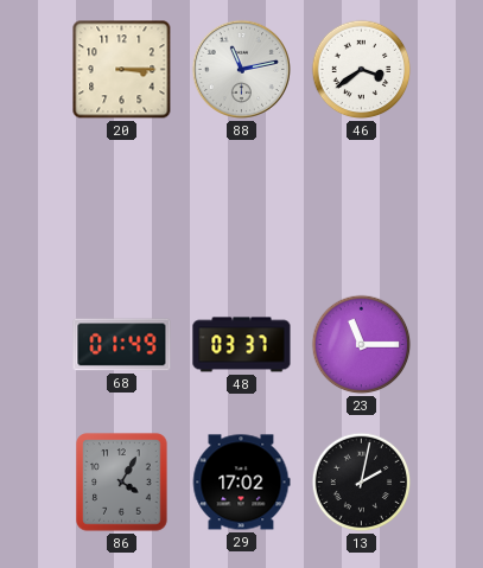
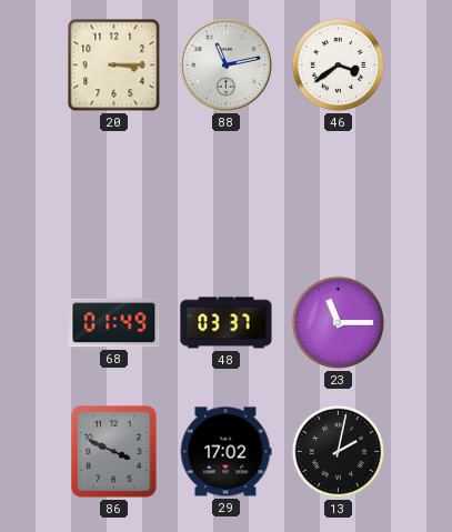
86: 4:05 -> 3:49
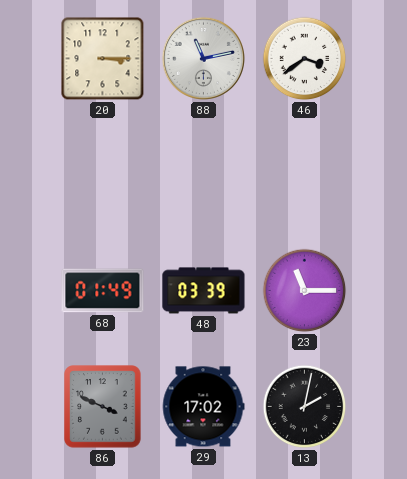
48: 03:37 -> 03:39
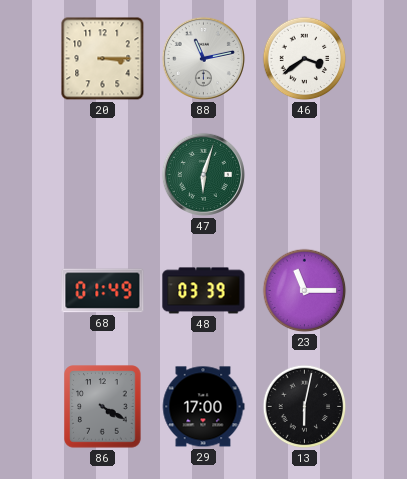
47: none -> 6:03
86: 3:49 -> 4:20
29: 17:02 -> 17:00
13: 2:02 -> 6:02
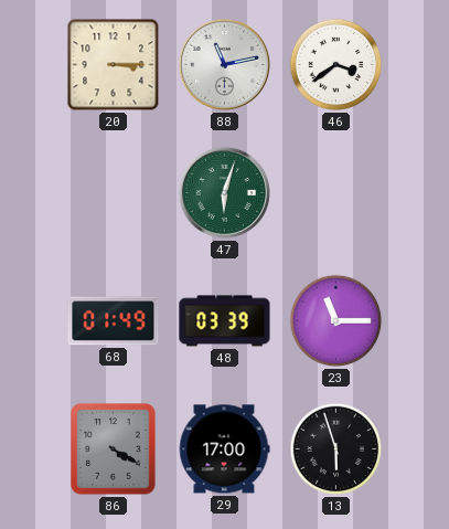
13: 6:02 -> 5:57
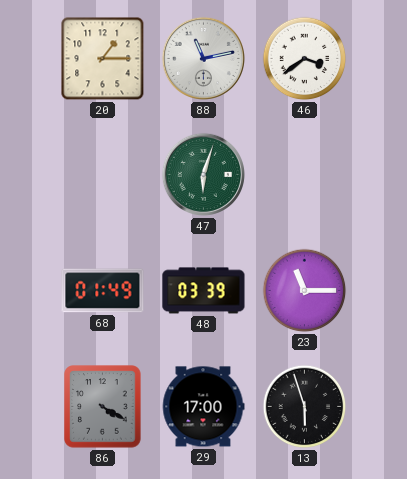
20: 3:15 -> 1:15
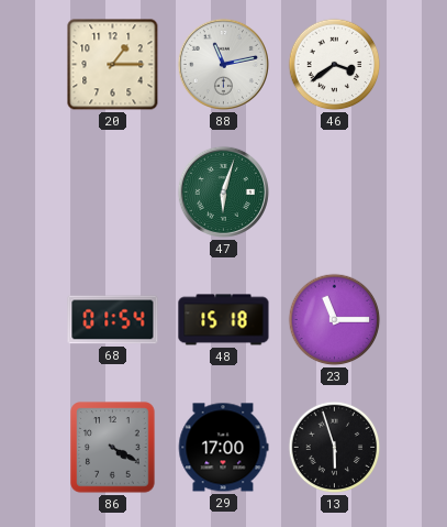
68: 01:49 -> 01:54
48: 03:39 -> 15:18
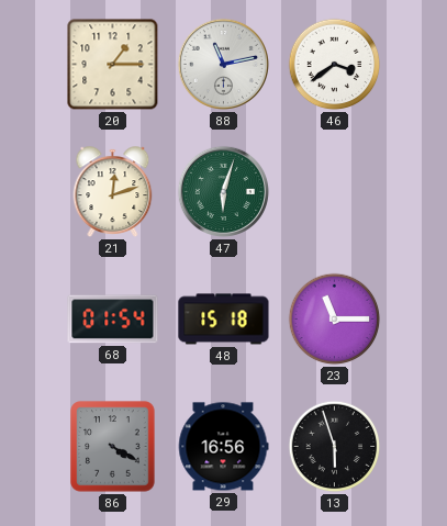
21: none -> 12:12
29: 17:00 -> 16:56
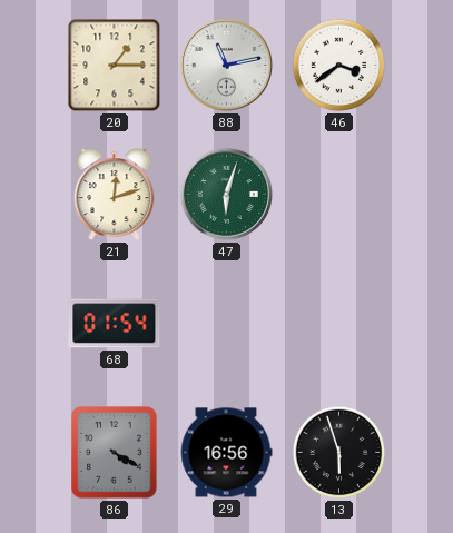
48: 15:18 -> none
23: 11:15 -> none
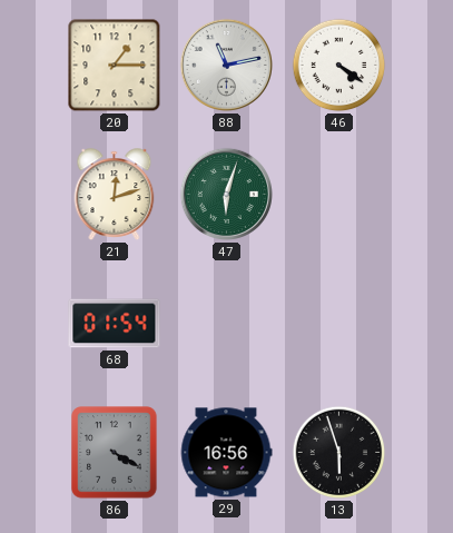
46: 3:39 -> 4:21
